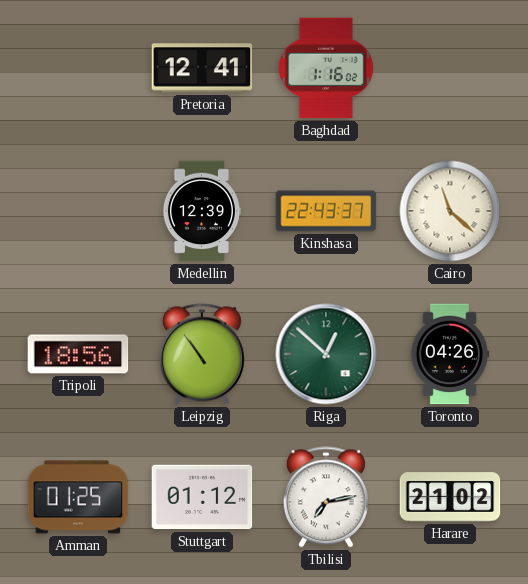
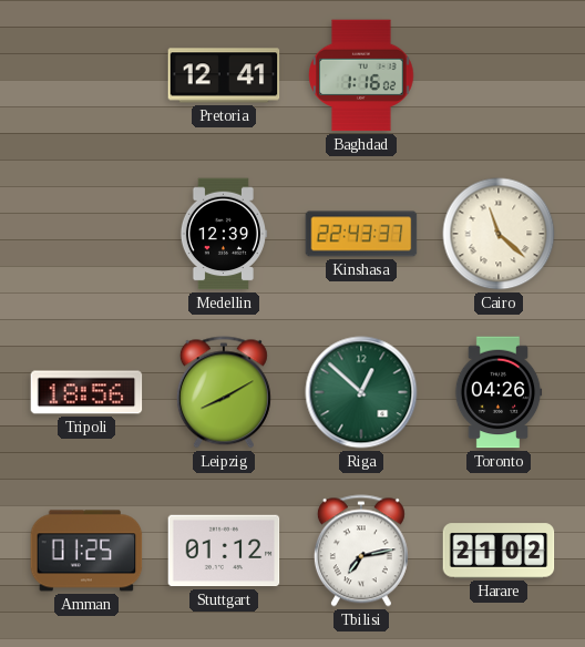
Leipzig: 10:54 -> 8:10
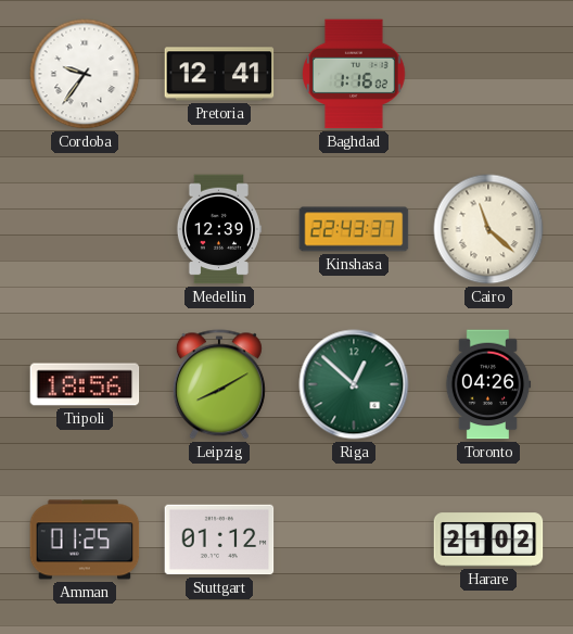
Cordoba: none -> 9:36
Tbilisi: 7:13 -> none
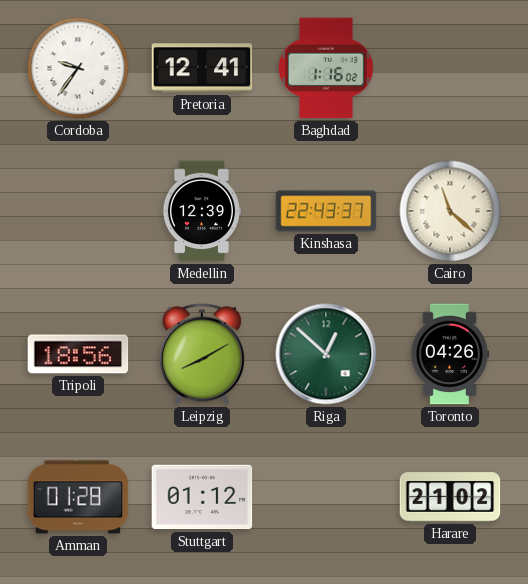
Amman: 01:25 -> 01:28
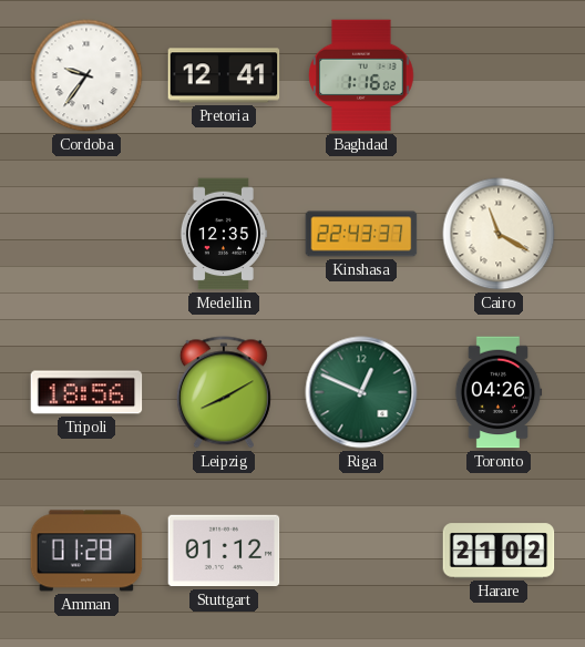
Medellin: 12:39 -> 12:35
Cairo: 11:22 -> 11:20
Riga: 12:52 -> 12:49
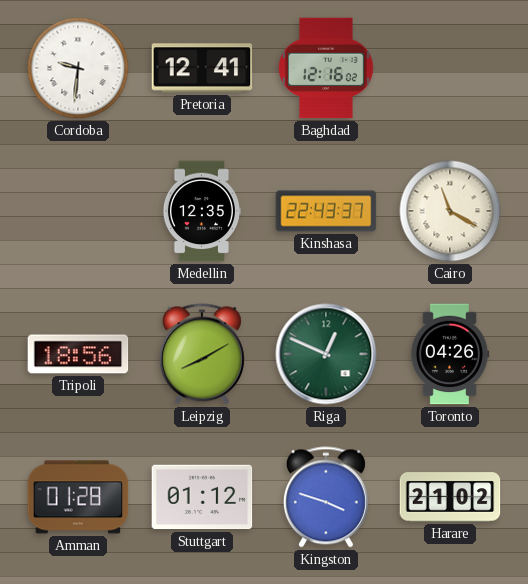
Cordoba: 9:36 -> 9:31
Baghdad: 1:16 -> 12:16
Kingston: none -> 3:48
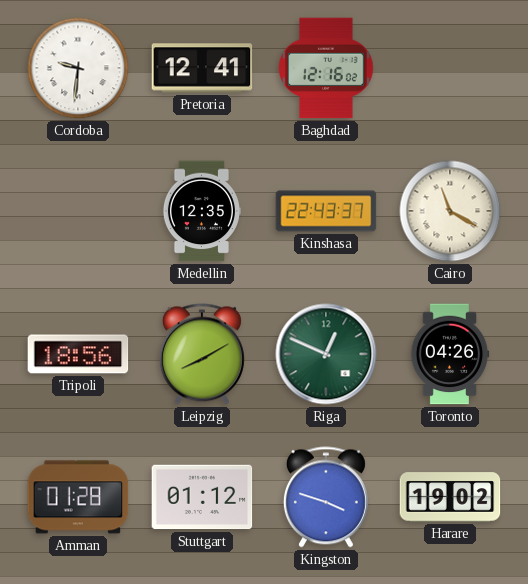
Harare: 21:02 -> 19:02
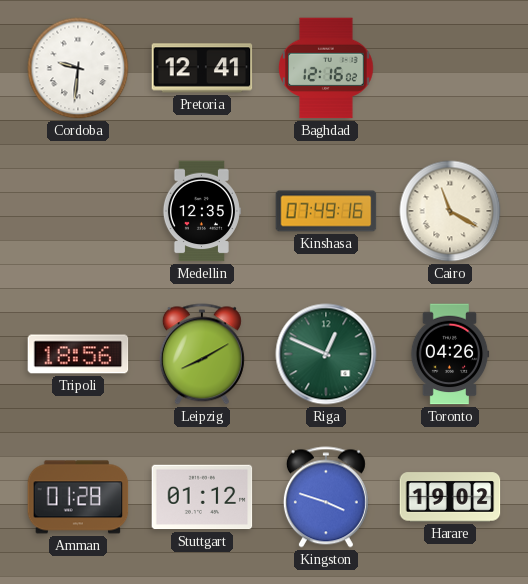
Kinshasa: 22:43 -> 07:49
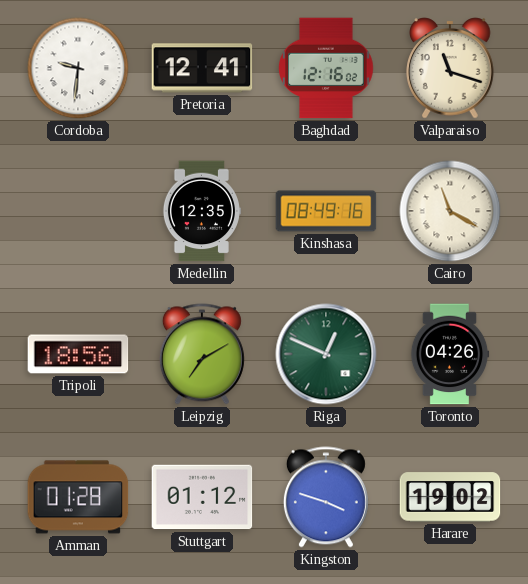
Valparaiso: none -> 11:18
Kinshasa: 07:49 -> 08:49
Leipzig: 8:10 -> 7:10
